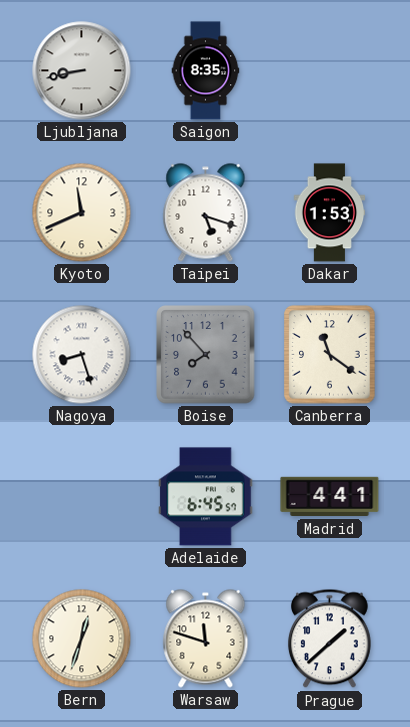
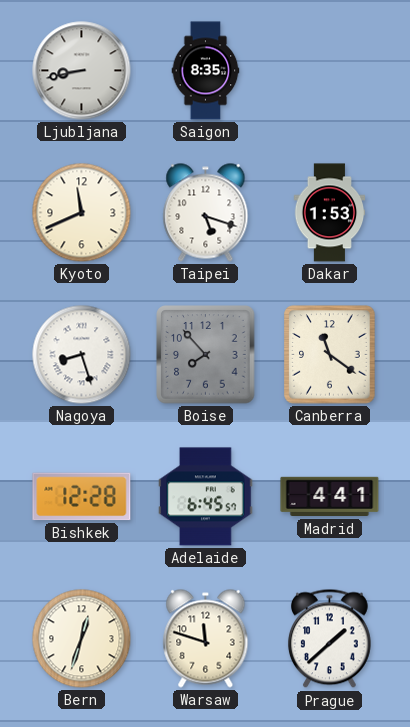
Bishkek: none -> 12:28
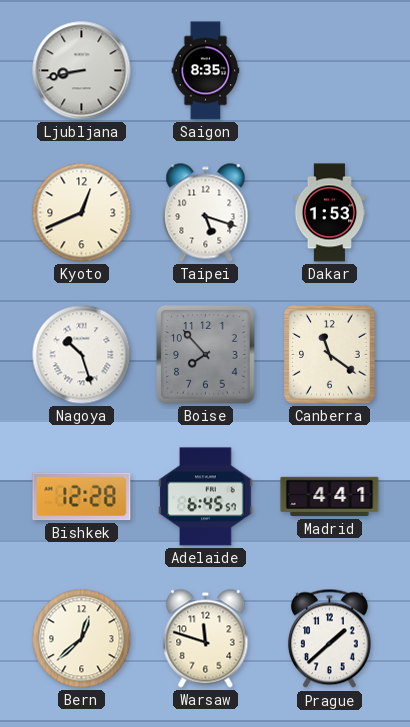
Kyoto: 11:41 -> 12:41
Nagoya: 8:27 -> 10:27
Bern: 12:33 -> 12:38
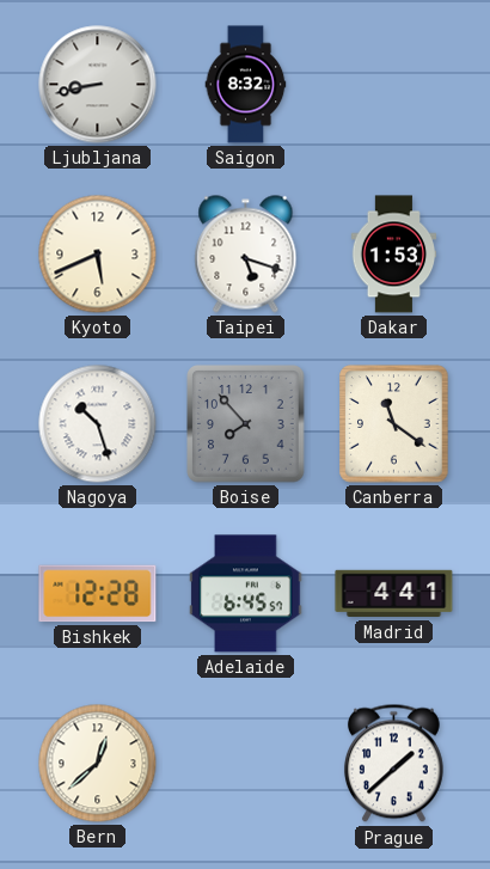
Saigon: 8:35 -> 8:32
Kyoto: 12:41 -> 5:41
Warsaw: 11:48 -> none
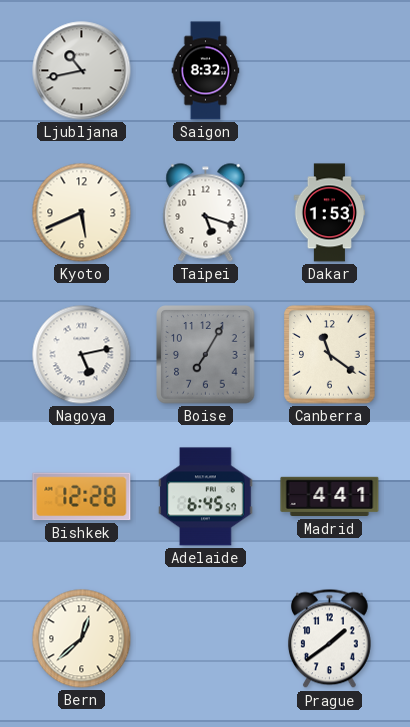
Ljubljana: 8:43 -> 10:43
Nagoya: 10:27 -> 5:13
Boise: 7:53 -> 7:05
Prague: 1:38 -> 1:39
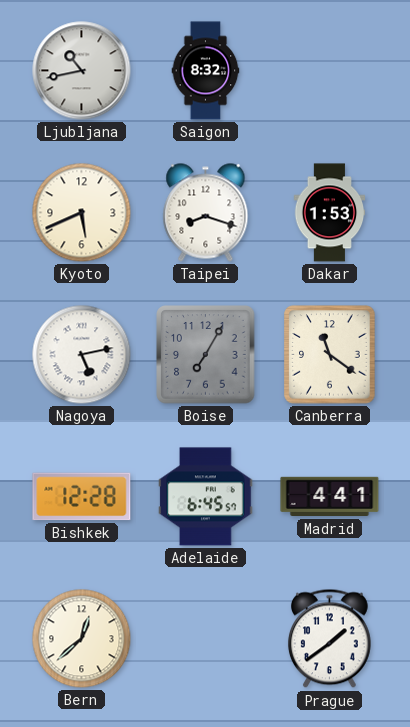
Taipei: 5:18 -> 8:18
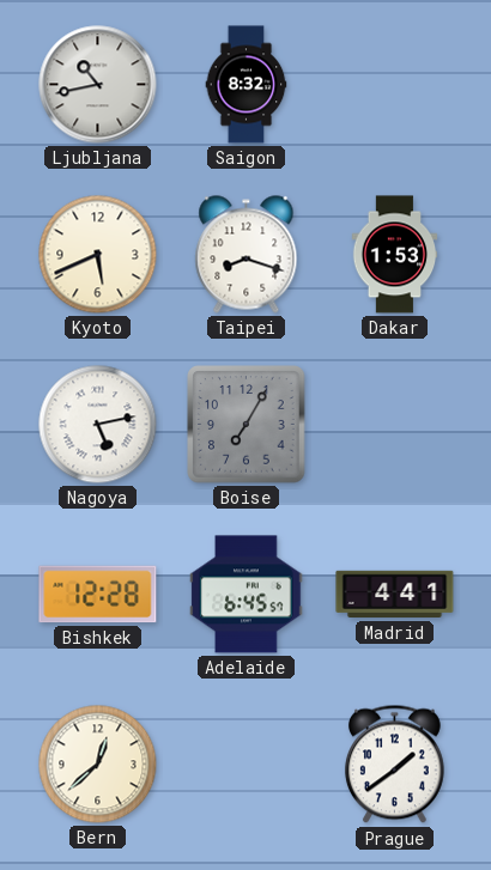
Canberra: 11:21 -> none
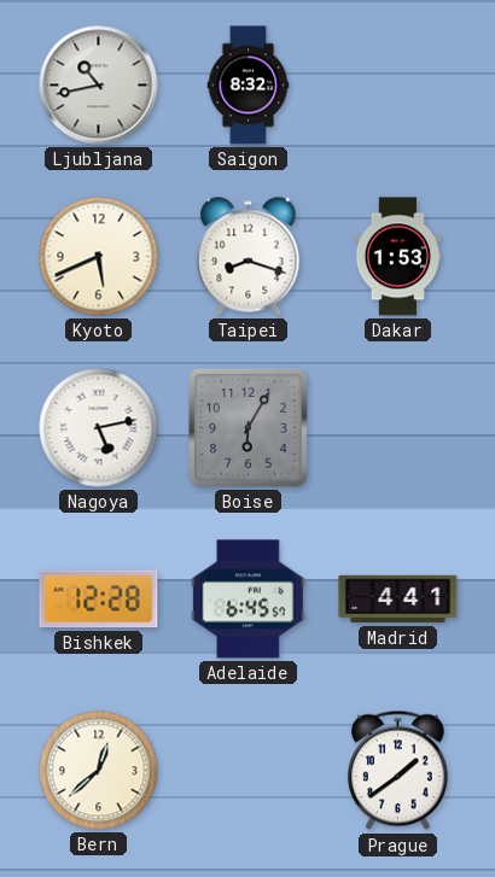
Boise: 7:05 -> 6:05
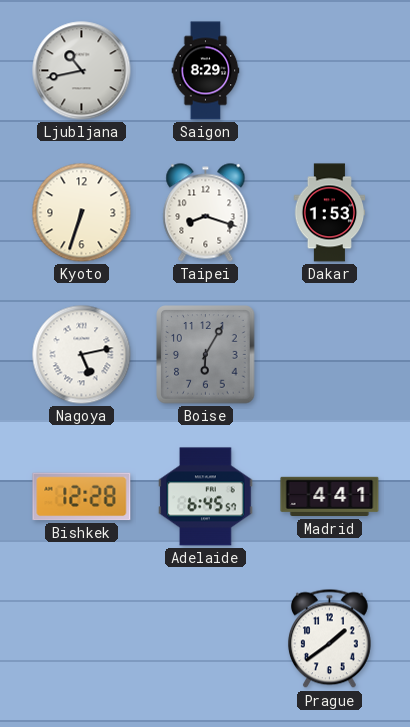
Saigon: 8:32 -> 8:29
Kyoto: 5:41 -> 6:33
Bern: 12:38 -> none
